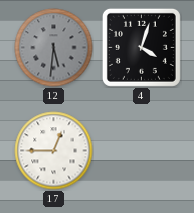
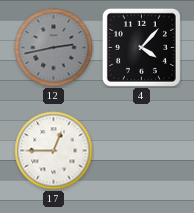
12: 5:31 -> 2:43
4: 4:03 -> 4:07
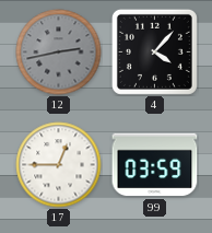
99: none -> 03:59
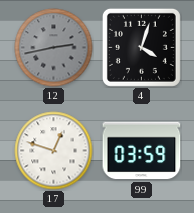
4: 4:07 -> 4:03
17: 12:45 -> 12:48
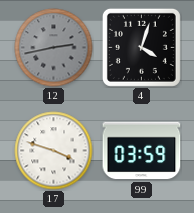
17: 12:48 -> 3:48
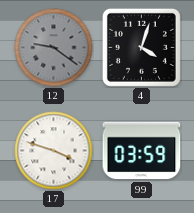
12: 2:43 -> 9:21
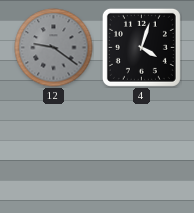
17: 3:48 -> none
99: 03:59 -> none
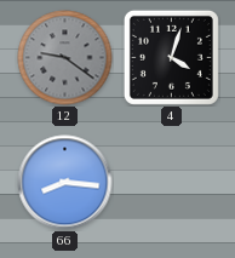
66: none -> 8:16
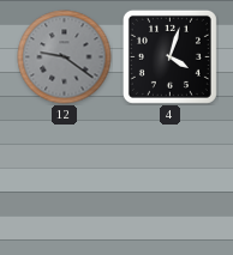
66: 8:16 -> none
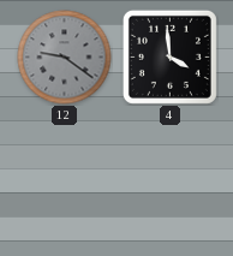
4: 4:03 -> 3:59
